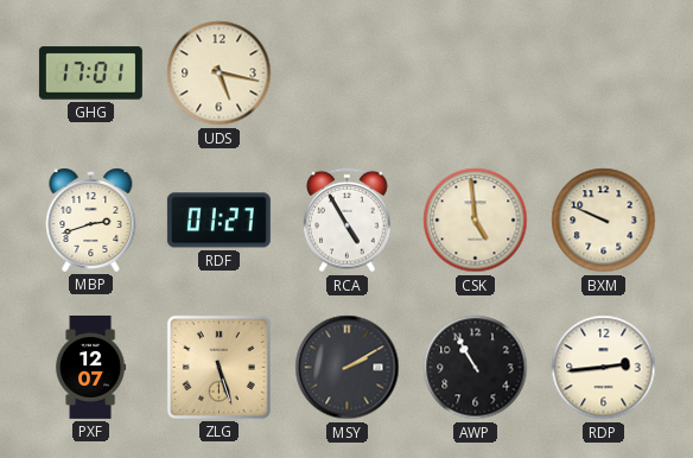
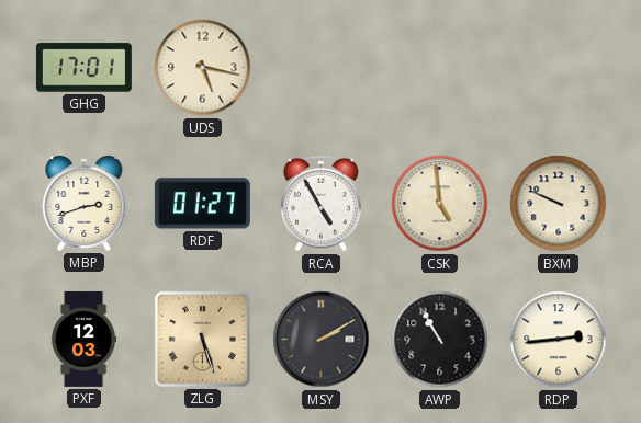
PXF: 12:07 -> 12:03
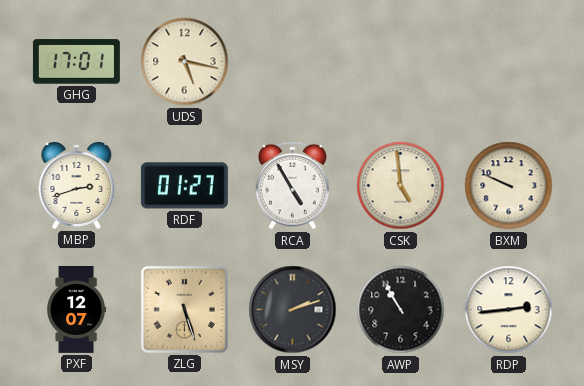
PXF: 12:03 -> 12:07
MSY: 2:10 -> 2:12
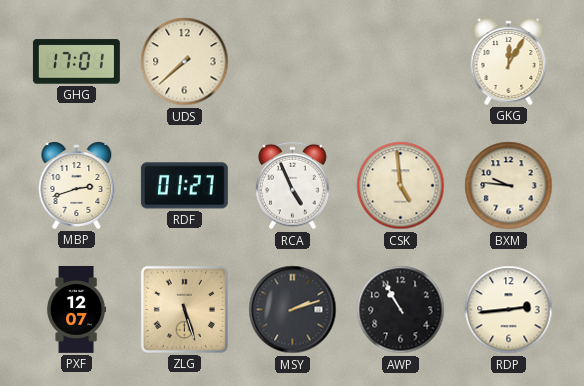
UDS: 5:17 -> 7:38
GKG: none -> 12:05
RCA: 4:55 -> 4:56
BXM: 9:49 -> 9:46
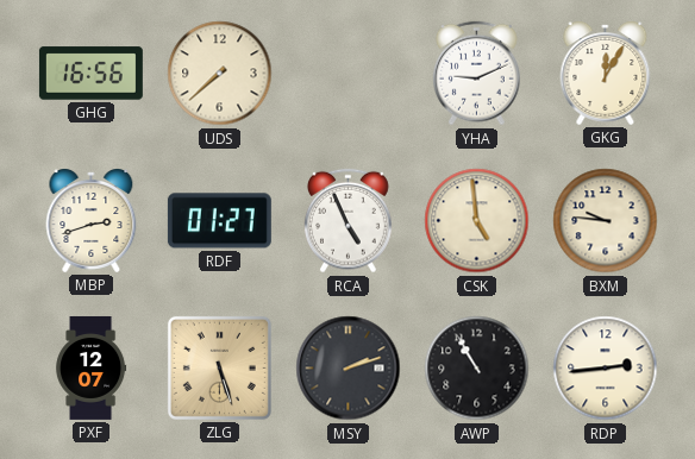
GHG: 17:01 -> 16:56
YHA: none -> 9:11
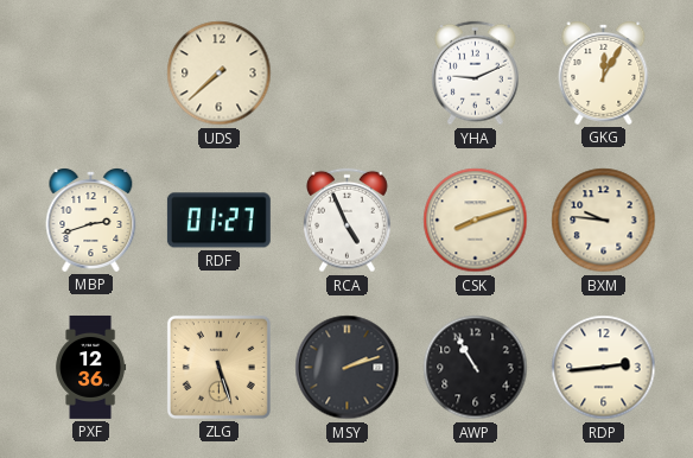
GHG: 16:56 -> none
CSK: 4:59 -> 8:12
PXF: 12:07 -> 12:36
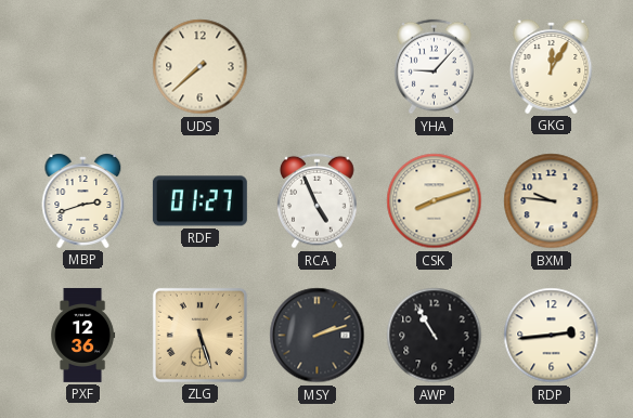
YHA: 9:11 -> 9:07
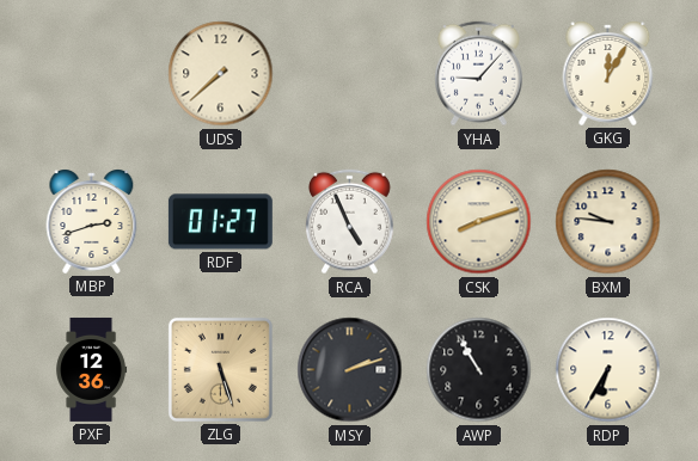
RDP: 2:44 -> 6:35
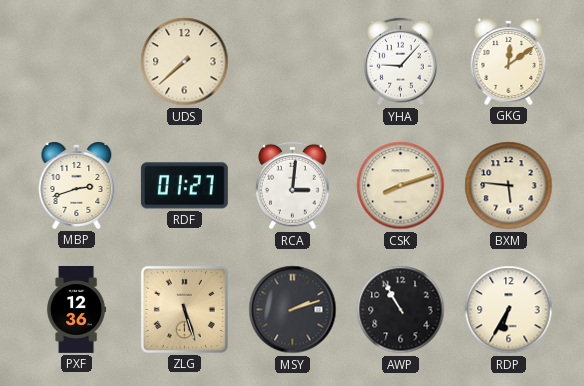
GKG: 12:05 -> 12:09
RCA: 4:56 -> 3:01
BXM: 9:46 -> 5:46
